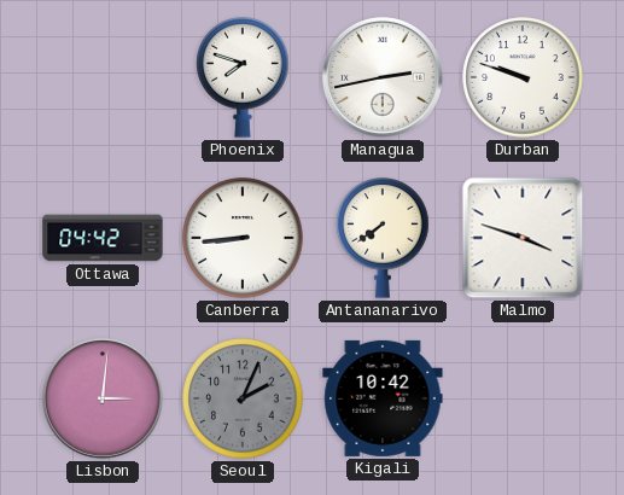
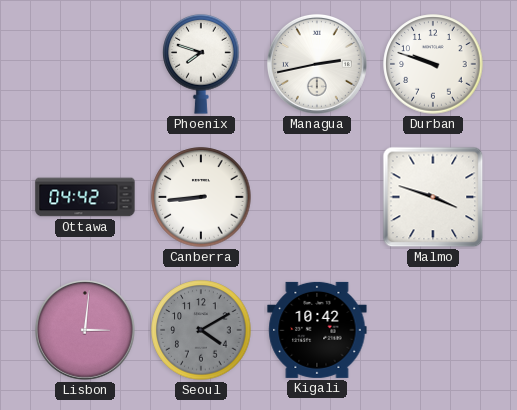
Antananarivo: 7:39 -> none
Seoul: 2:04 -> 4:10
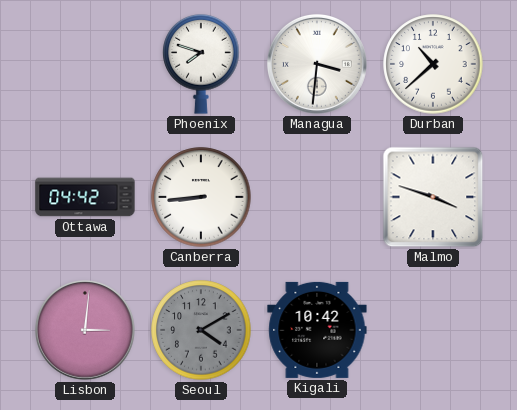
Managua: 2:43 -> 3:31
Durban: 9:48 -> 10:38
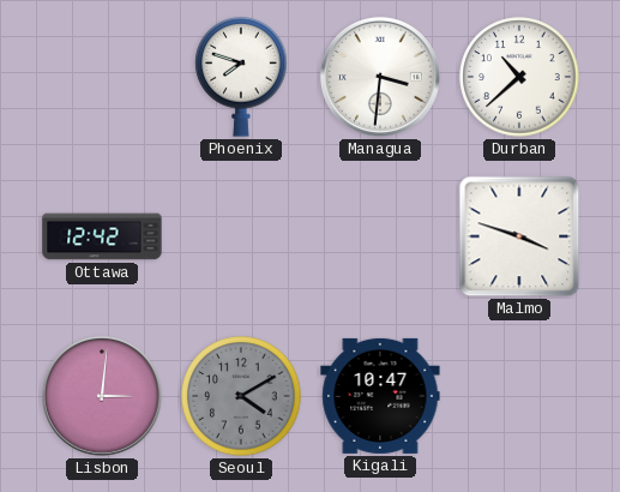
Ottawa: 04:42 -> 12:42
Canberra: 8:44 -> none
Kigali: 10:42 -> 10:47
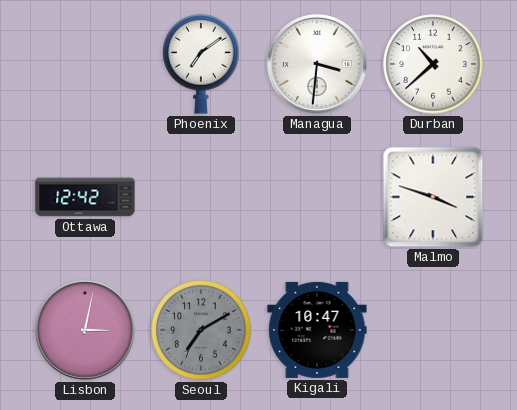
Phoenix: 7:48 -> 7:09
Lisbon: 3:01 -> 3:02
Seoul: 4:10 -> 7:10
